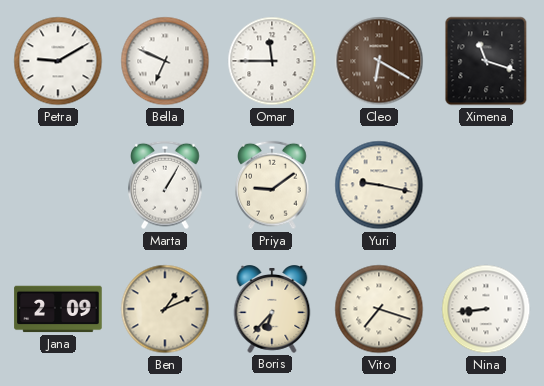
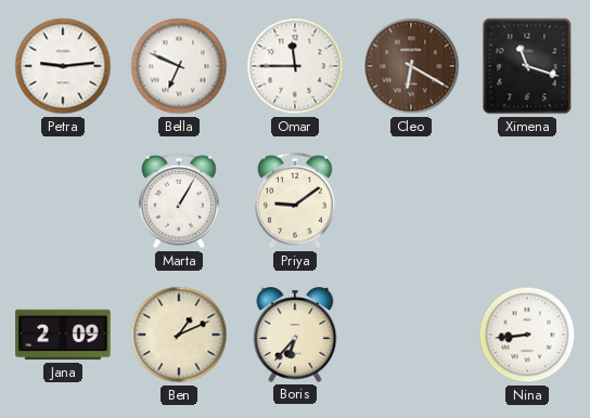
Petra: 9:10 -> 9:14
Yuri: 9:17 -> none
Vito: 7:18 -> none
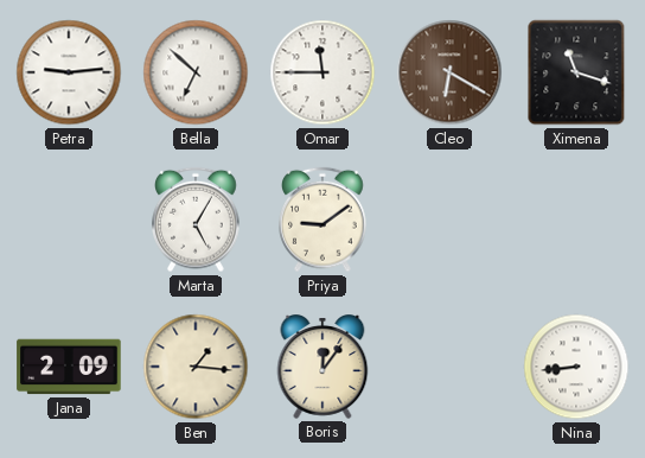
Bella: 6:49 -> 6:52
Marta: 1:05 -> 5:05
Ben: 1:11 -> 1:16
Boris: 6:37 -> 12:06
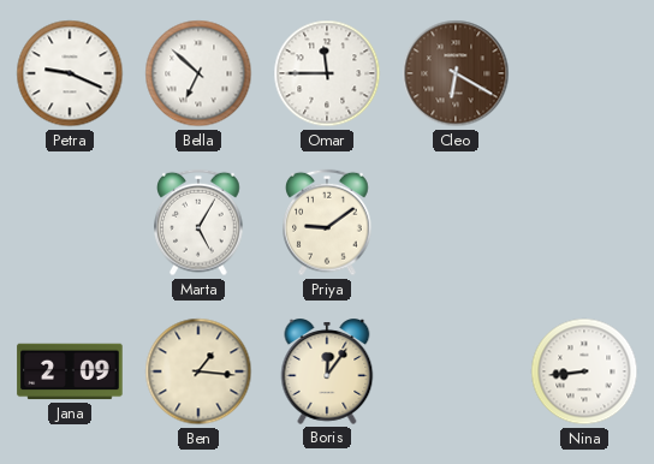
Petra: 9:14 -> 9:19
Ximena: 11:18 -> none
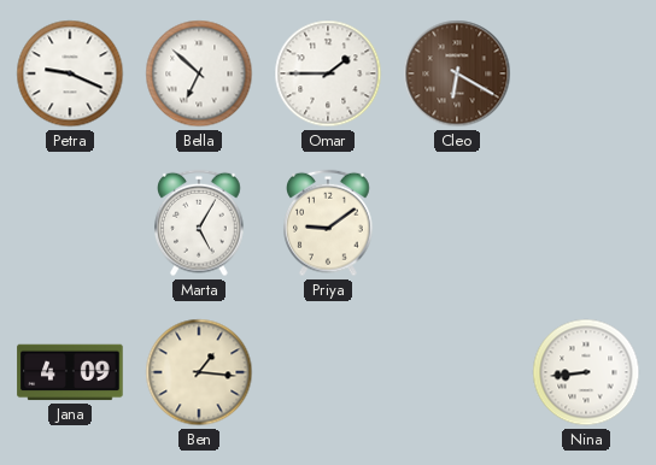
Omar: 11:45 -> 1:45
Jana: 2:09 -> 4:09
Boris: 12:06 -> none
